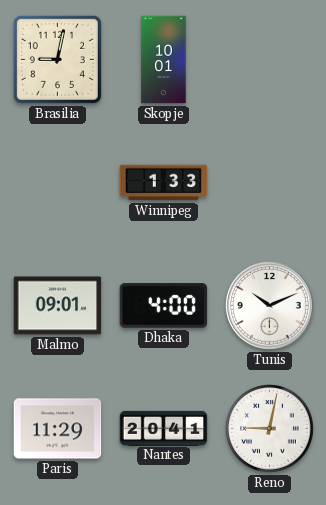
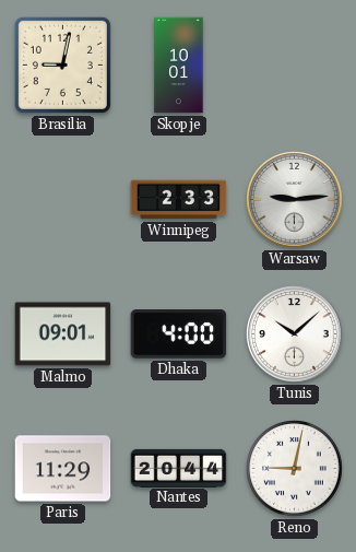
Winnipeg: 1:33 -> 2:33
Warsaw: none -> 9:14
Tunis: 10:11 -> 10:08
Nantes: 20:41 -> 20:44
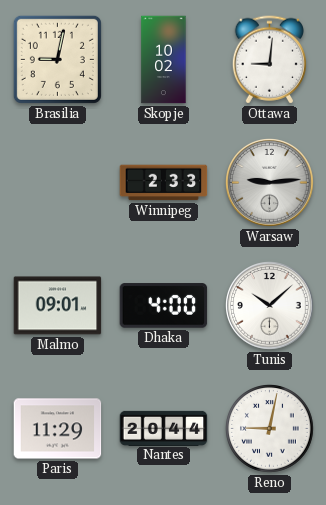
Skopje: 10:01 -> 10:02
Ottawa: none -> 9:01
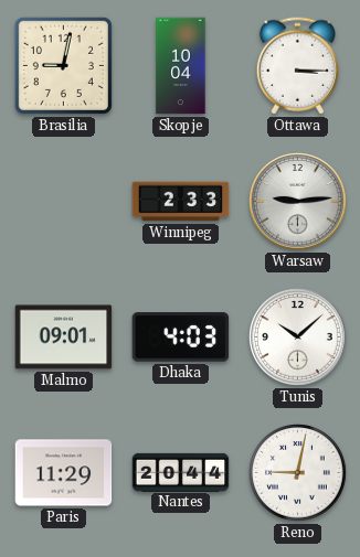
Skopje: 10:02 -> 10:04
Ottawa: 9:01 -> 3:15
Dhaka: 4:00 -> 4:03
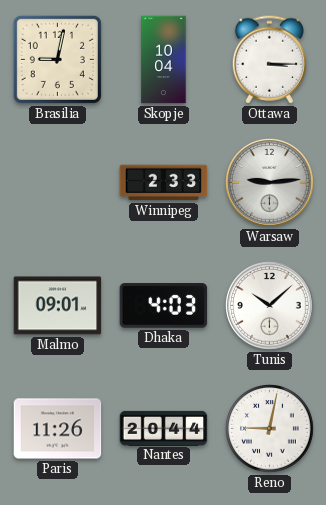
Paris: 11:29 -> 11:26
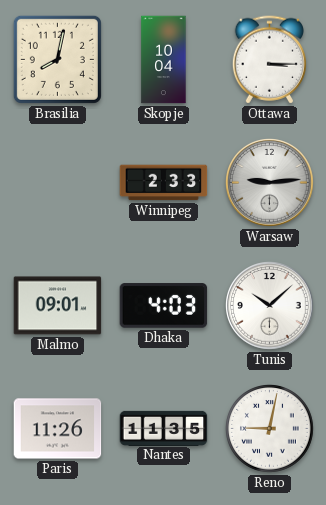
Brasilia: 9:02 -> 8:02
Nantes: 20:44 -> 11:35
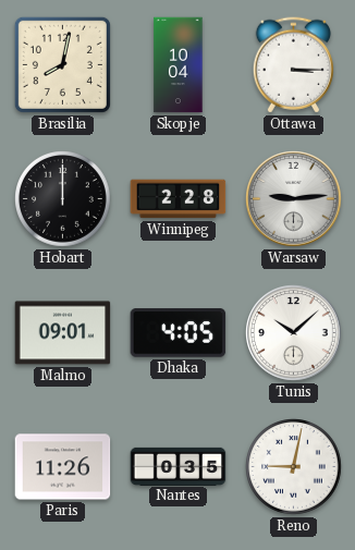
Hobart: none -> 12:00
Winnipeg: 2:33 -> 2:28
Dhaka: 4:03 -> 4:05
Nantes: 11:35 -> 0:35
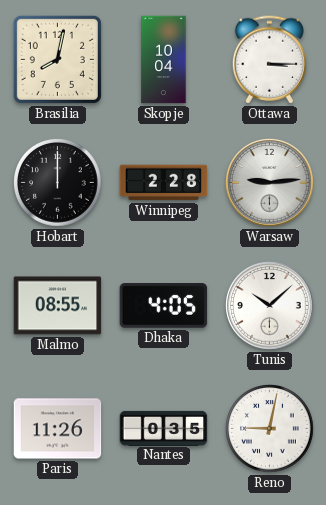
Malmo: 09:01 -> 08:55
